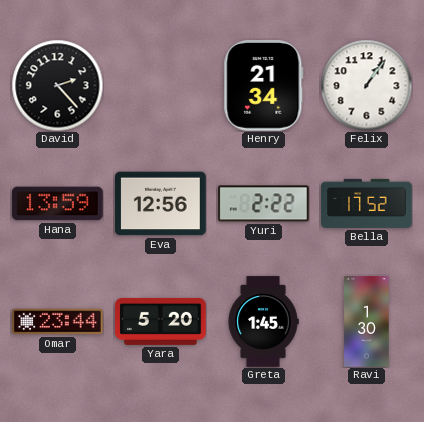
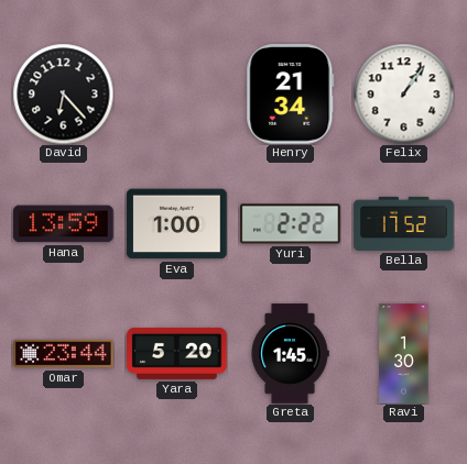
David: 2:23 -> 6:23
Eva: 12:56 -> 1:00
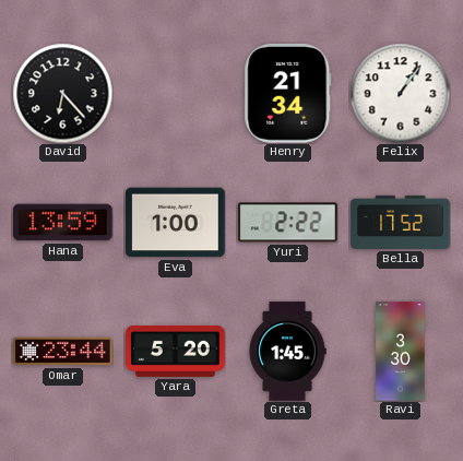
Ravi: 1:30 -> 3:30
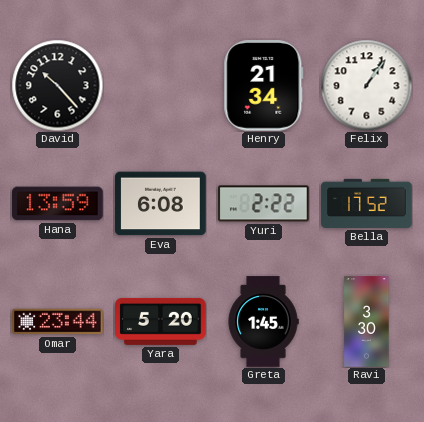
David: 6:23 -> 10:23
Eva: 1:00 -> 6:08
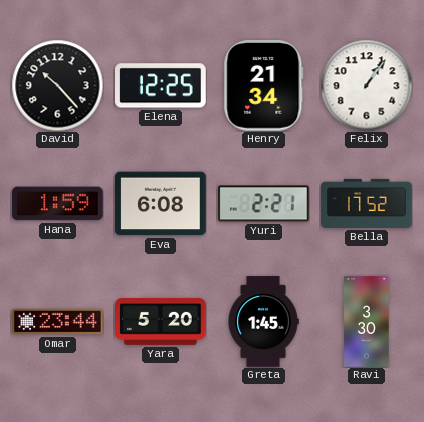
Elena: none -> 12:25
Hana: 13:59 -> 1:59
Yuri: 2:22 -> 2:21
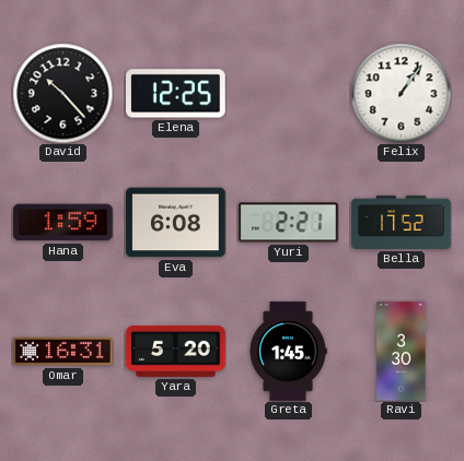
Henry: 21:34 -> none
Omar: 23:44 -> 16:31
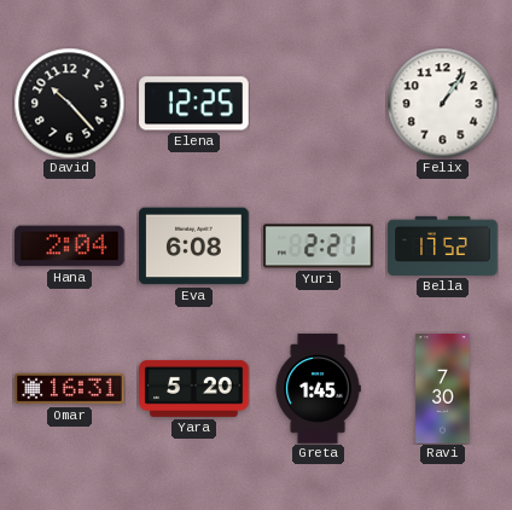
Hana: 1:59 -> 2:04
Ravi: 3:30 -> 7:30
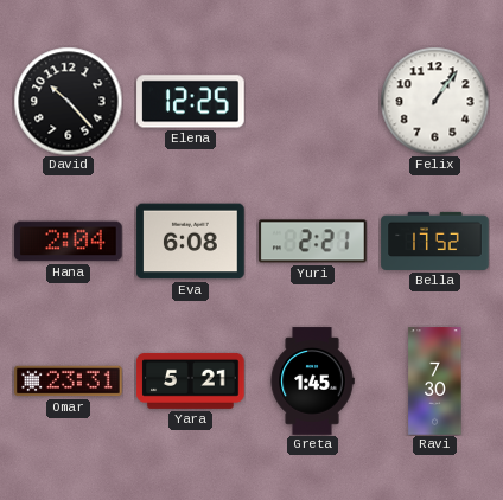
Omar: 16:31 -> 23:31
Yara: 5:20 -> 5:21
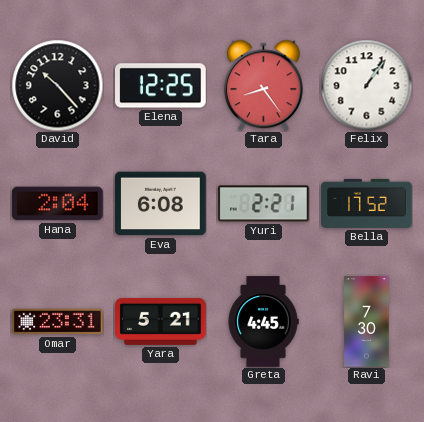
Tara: none -> 8:24
Greta: 1:45 -> 4:45
